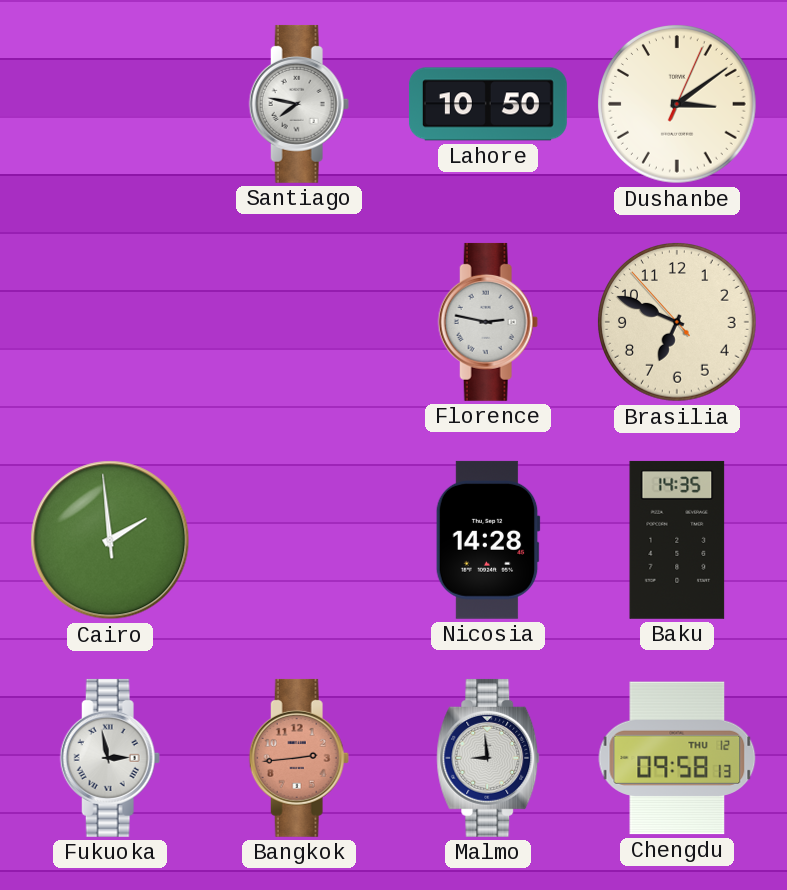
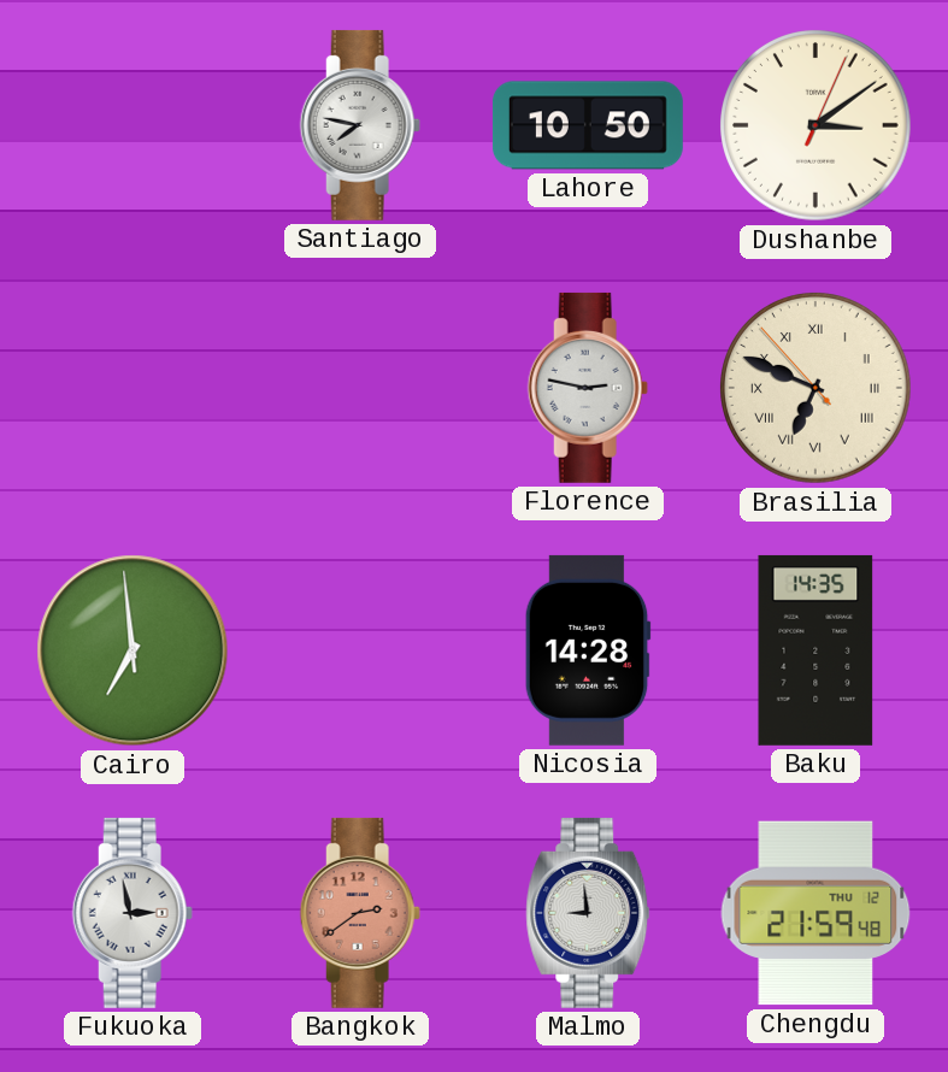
Brasilia numerals: Arabic -> Roman
Cairo: 1:58 -> 6:58
Bangkok: 2:44 -> 2:39
Chengdu: 09:58 -> 21:59
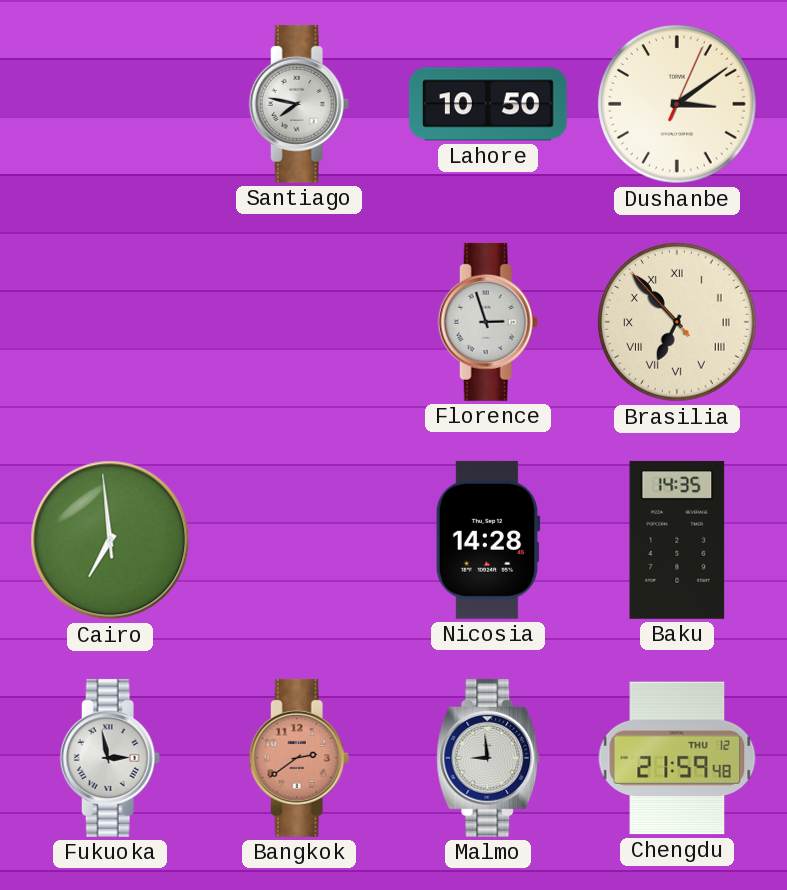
Florence: 2:47 -> 2:57
Brasilia: 6:48 -> 6:52
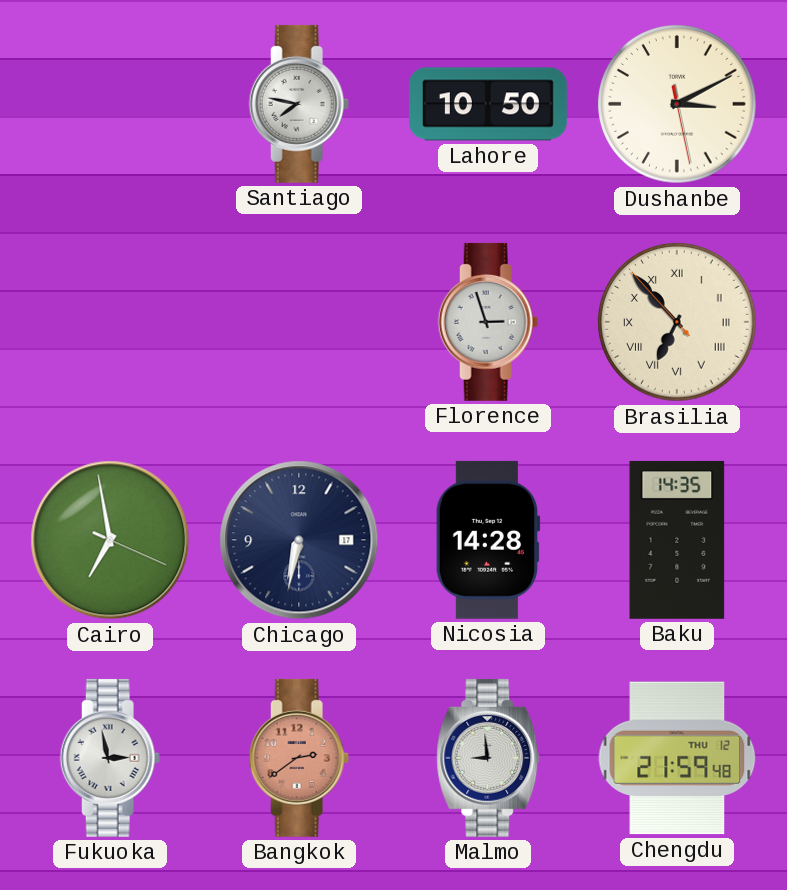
Dushanbe: 3:09 -> 3:10
Cairo: 6:58:59 -> 6:58:19
Chicago: none -> 6:32
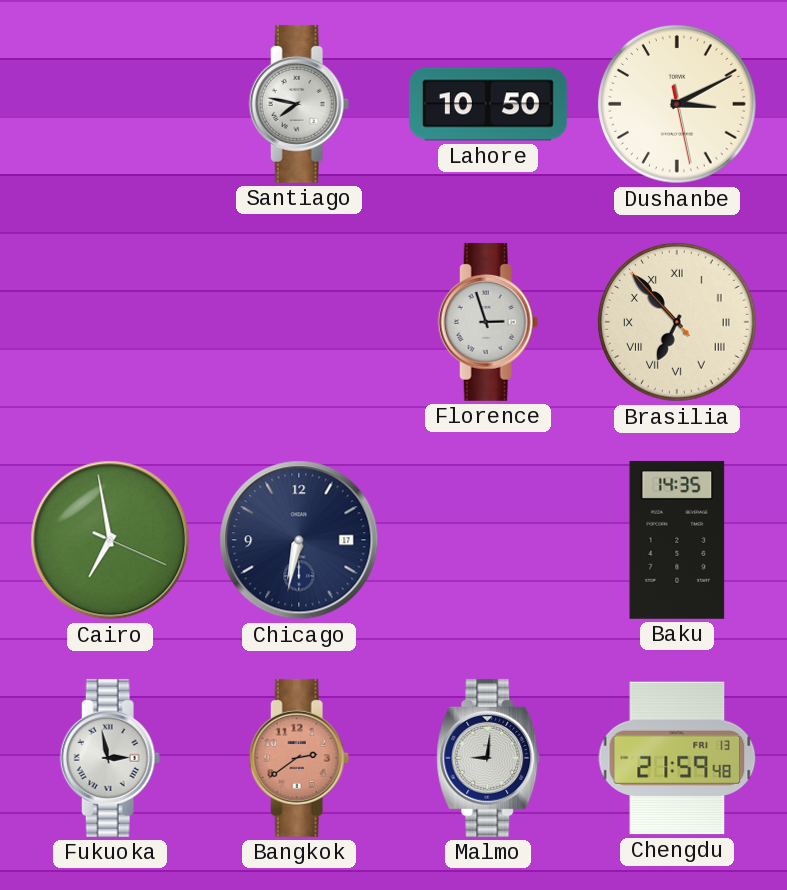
Nicosia: 14:28 -> none
Malmo: 8:59 -> 9:01
Chengdu date: THU 12 -> FRI 13
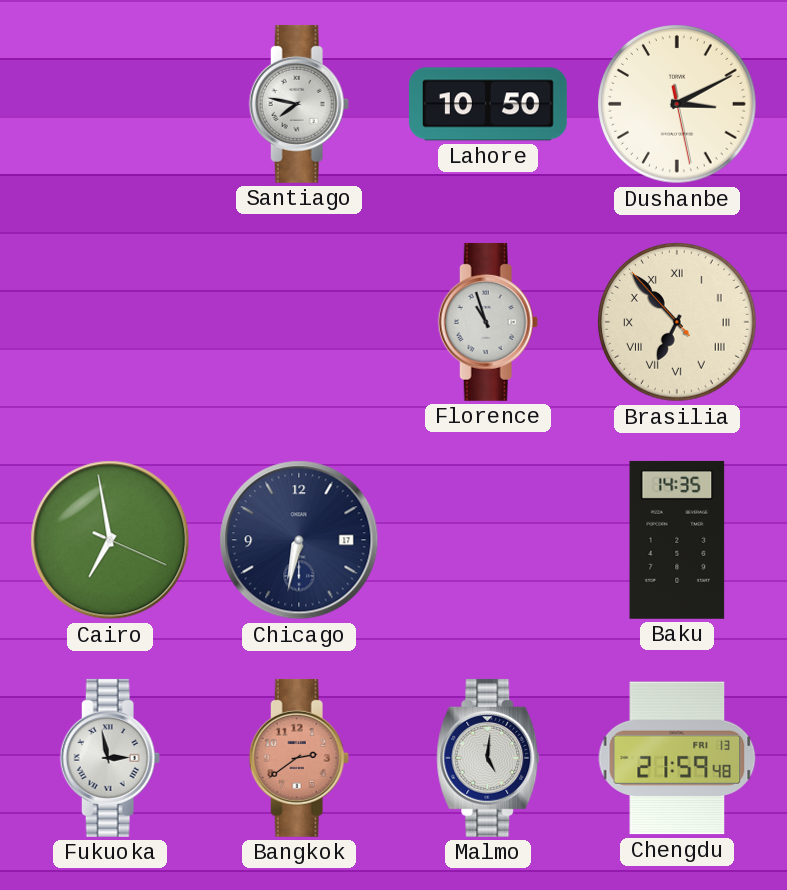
Florence: 2:57 -> 10:57
Malmo: 9:01 -> 5:01
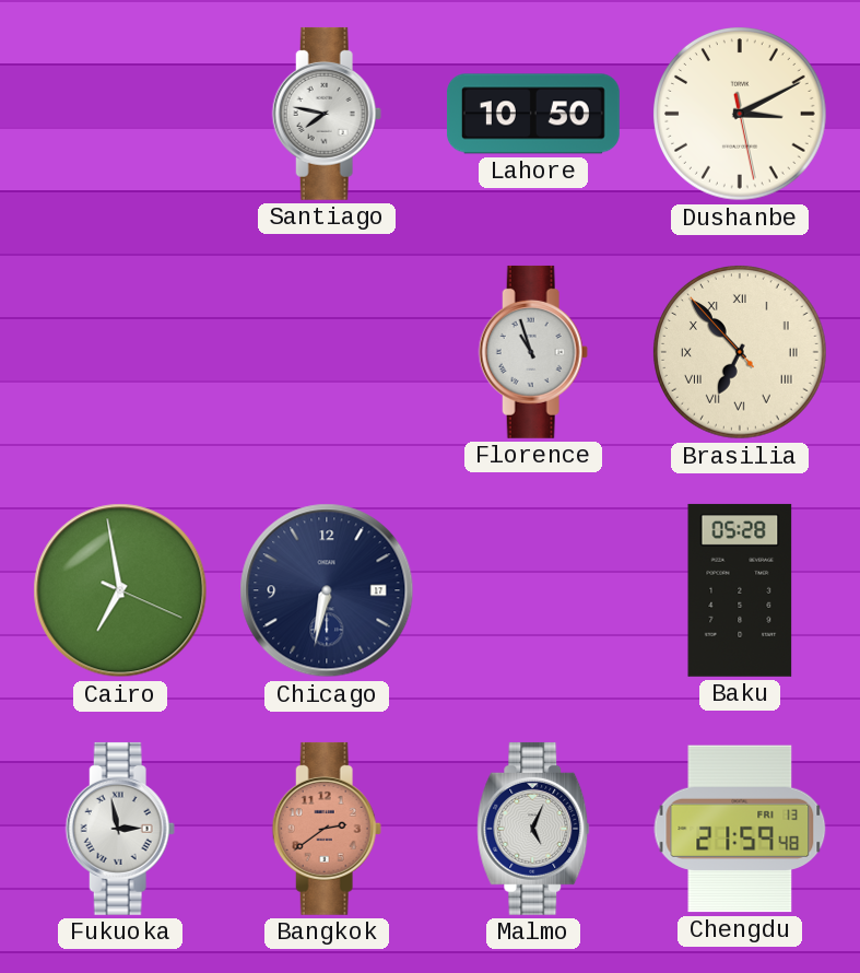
Baku: 14:35 -> 05:28
Malmo: 5:01 -> 5:04
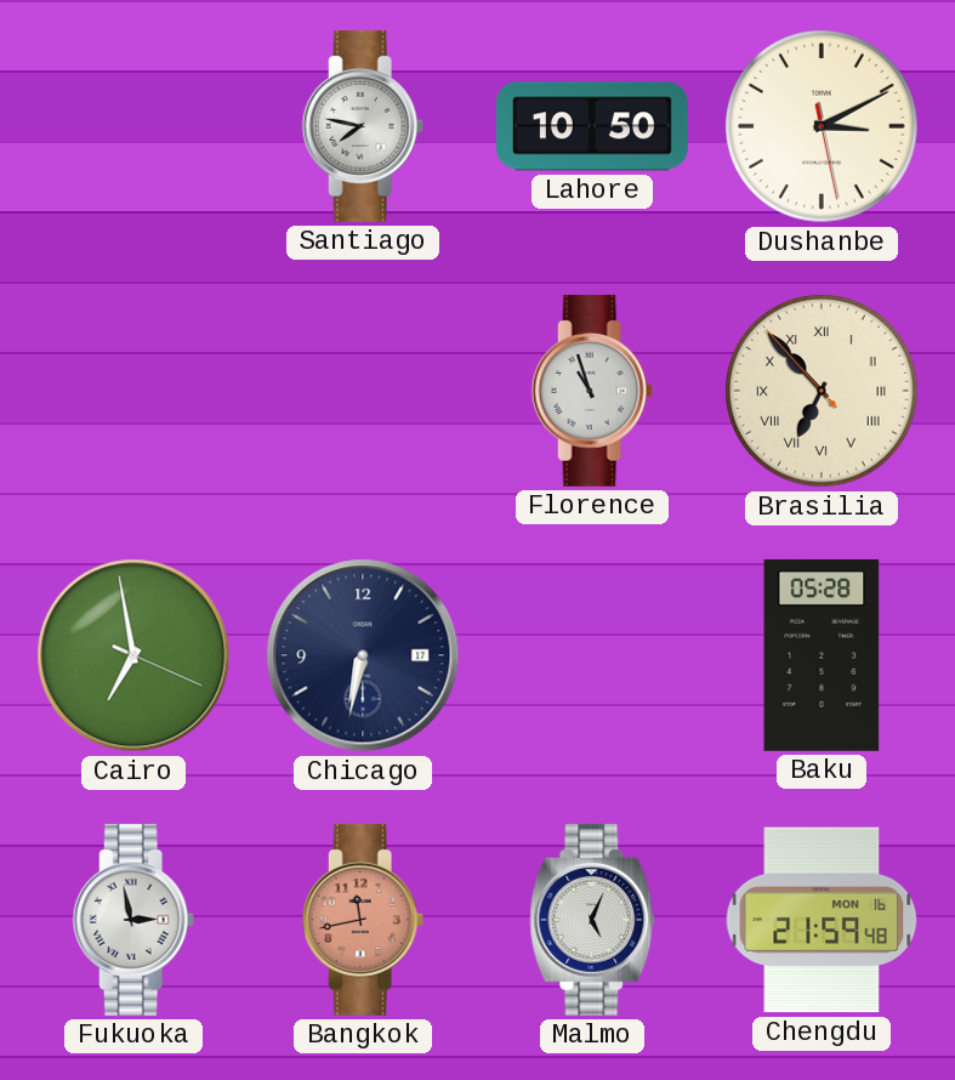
Bangkok: 2:39 -> 11:43
Chengdu date: FRI 13 -> MON 16
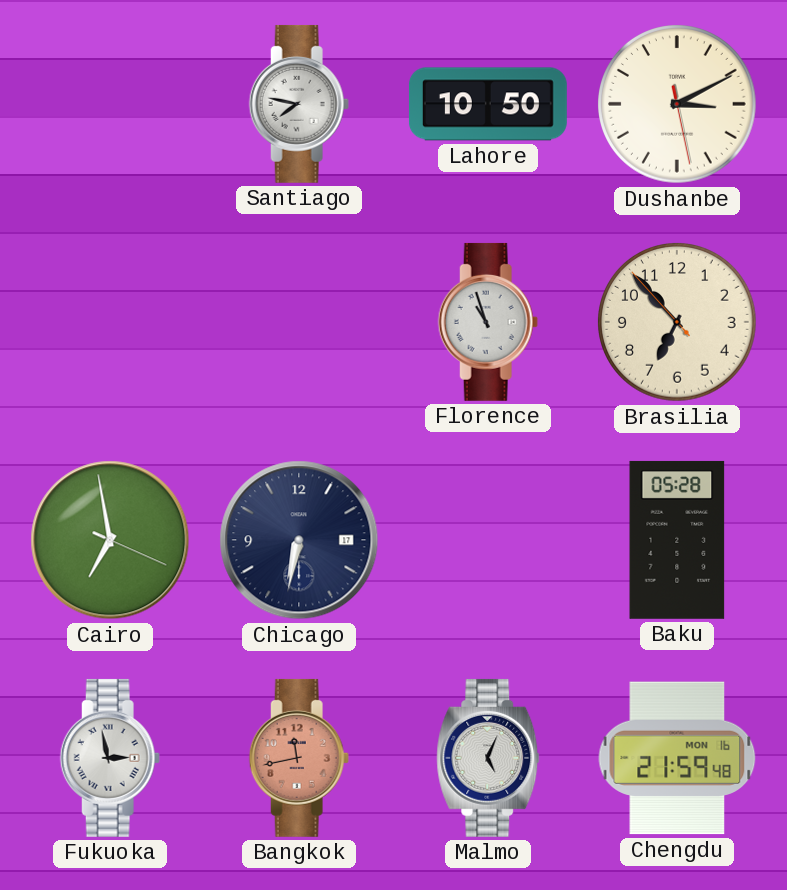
Brasilia numerals: Roman -> Arabic
